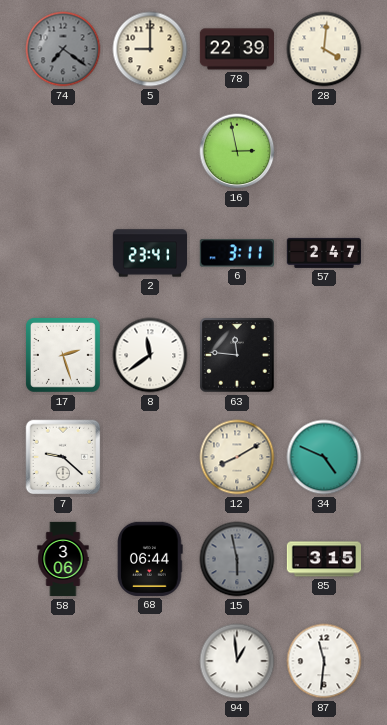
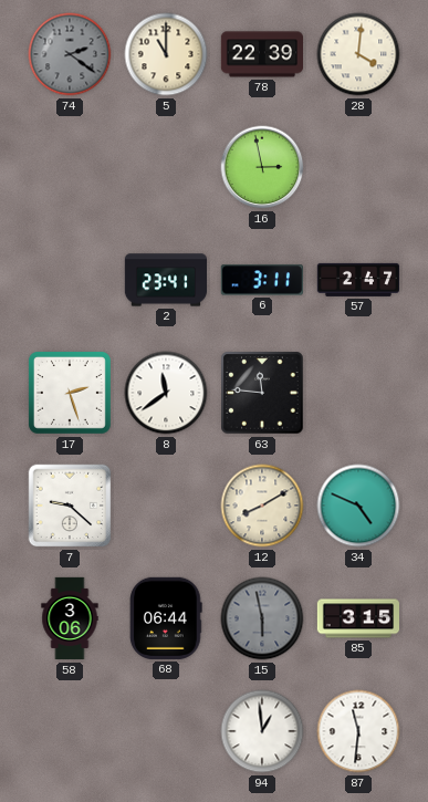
74: 7:21 -> 2:21
5: 9:00 -> 11:00
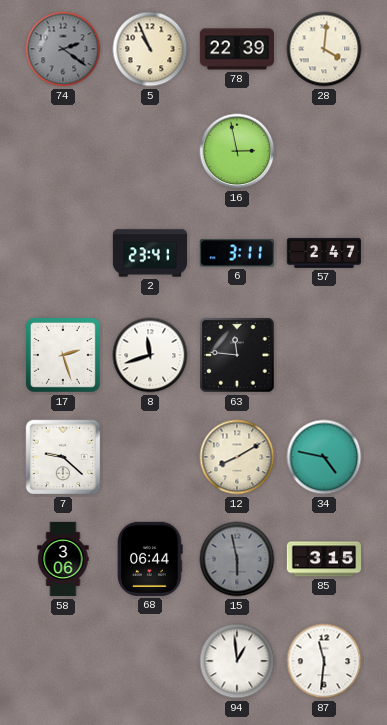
5: 11:00 -> 10:56
8: 11:39 -> 11:42
34: 4:49 -> 4:47
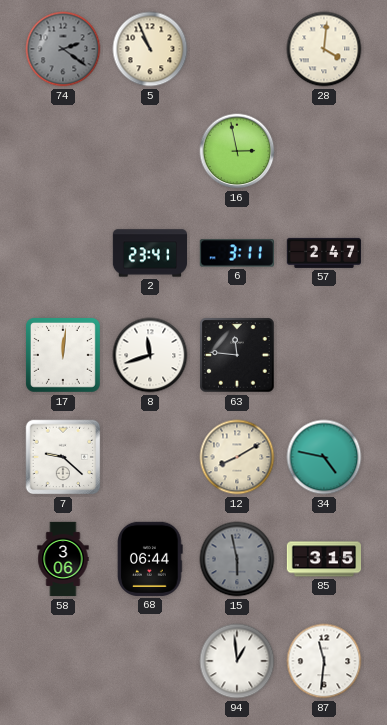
78: 22:39 -> none
17: 2:27 -> 12:01
